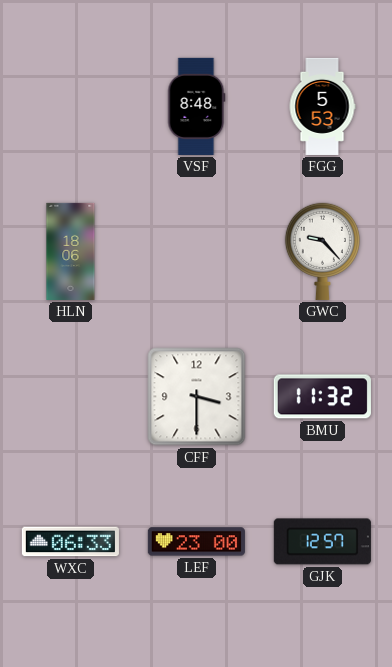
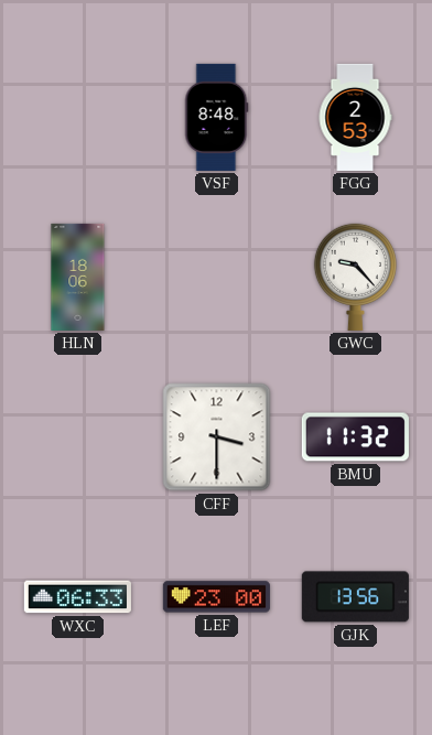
FGG: 5:53 -> 2:53
GJK: 12:57 -> 13:56
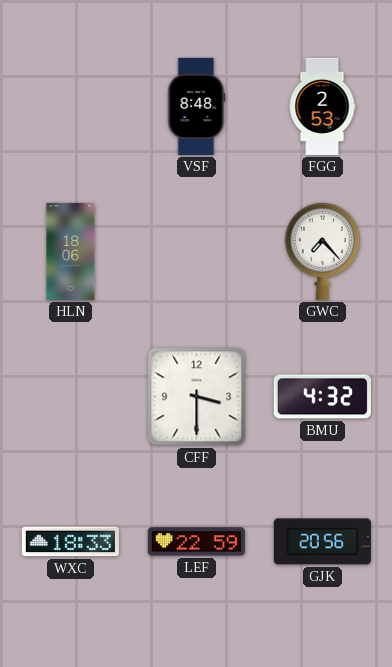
GWC: 9:23 -> 7:23
BMU: 11:32 -> 4:32
WXC: 06:33 -> 18:33
LEF: 23:00 -> 22:59
GJK: 13:56 -> 20:56
